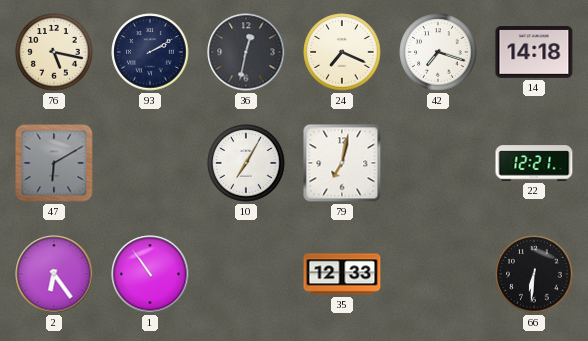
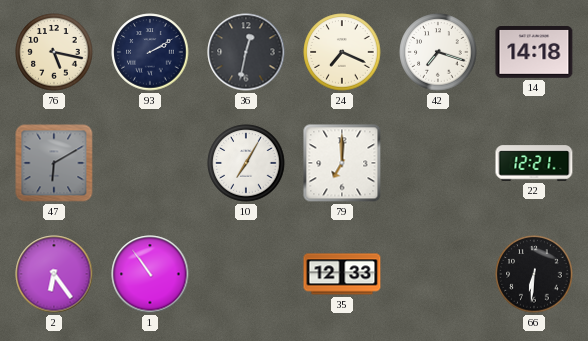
79: 7:02 -> 7:00
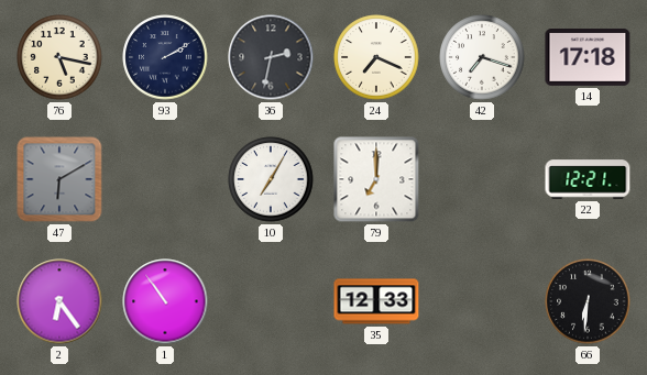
36: 12:32 -> 2:32
14: 14:18 -> 17:18
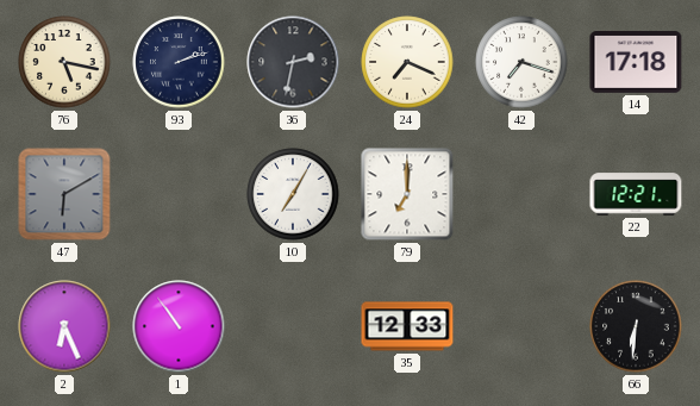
93: 2:10 -> 2:12
2: 6:24 -> 6:26
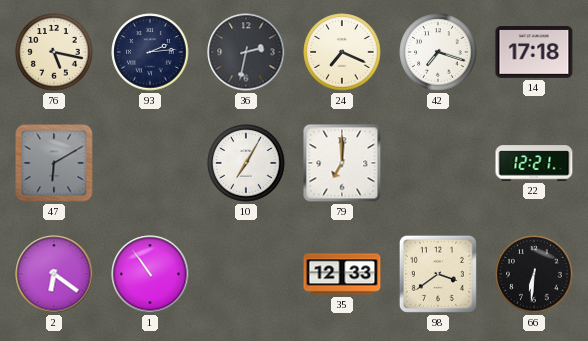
93: 2:12 -> 2:14
2: 6:26 -> 6:21
98: none -> 3:39
